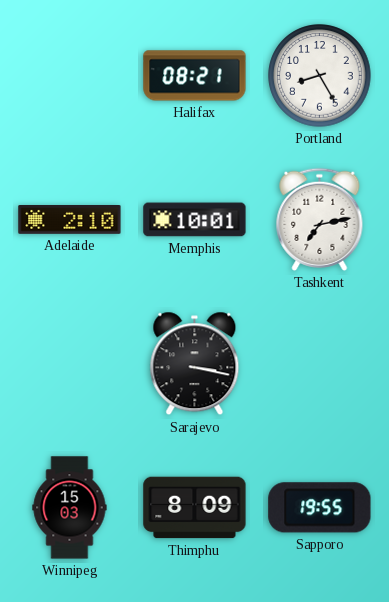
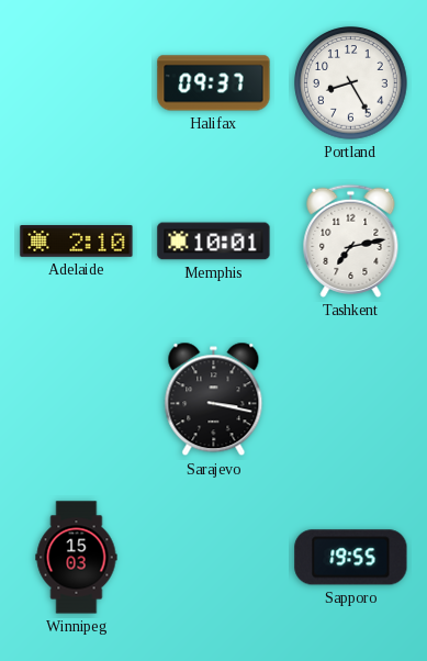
Halifax: 08:21 -> 09:37
Thimphu: 8:09 -> none
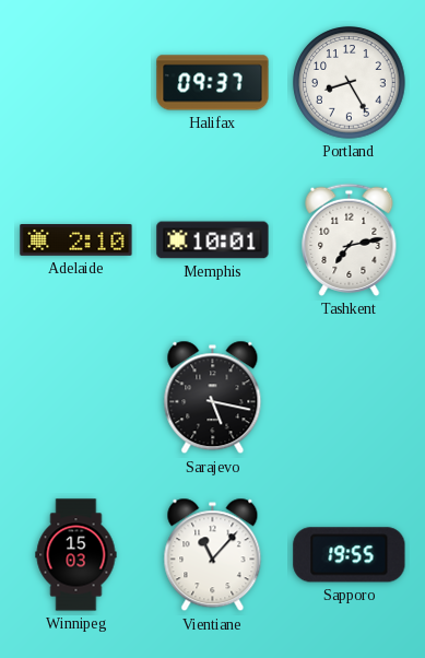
Sarajevo: 3:17 -> 5:17
Vientiane: none -> 11:07
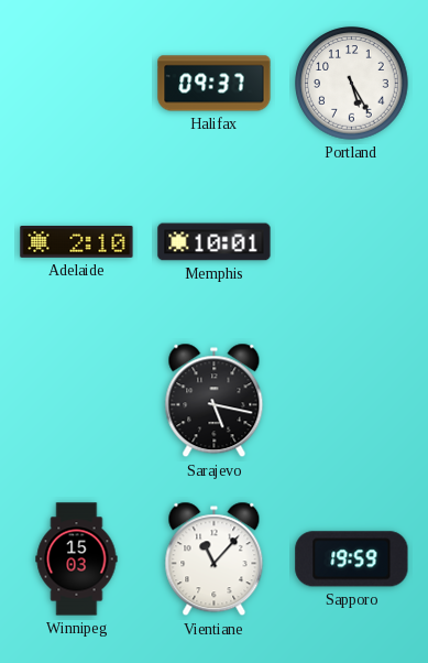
Portland: 8:25 -> 5:25
Tashkent: 7:13 -> none
Sapporo: 19:55 -> 19:59
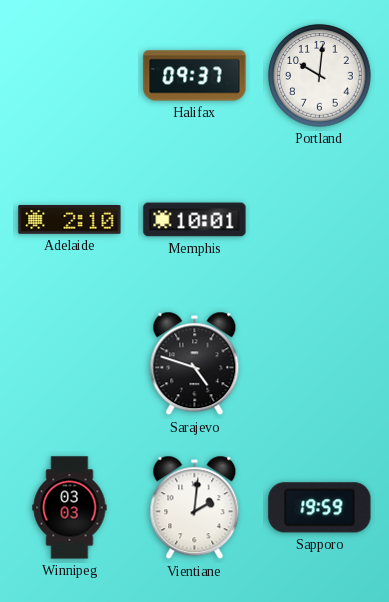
Portland: 5:25 -> 10:01
Sarajevo: 5:17 -> 4:48
Winnipeg: 15:03 -> 03:03
Vientiane: 11:07 -> 2:01
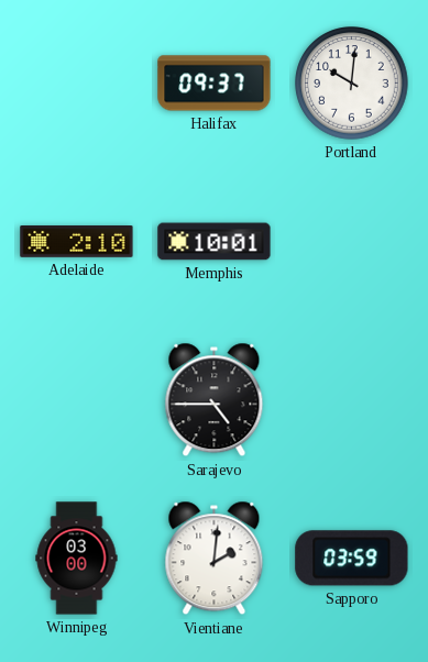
Sarajevo: 4:48 -> 4:45
Winnipeg: 03:03 -> 03:00
Sapporo: 19:59 -> 03:59
